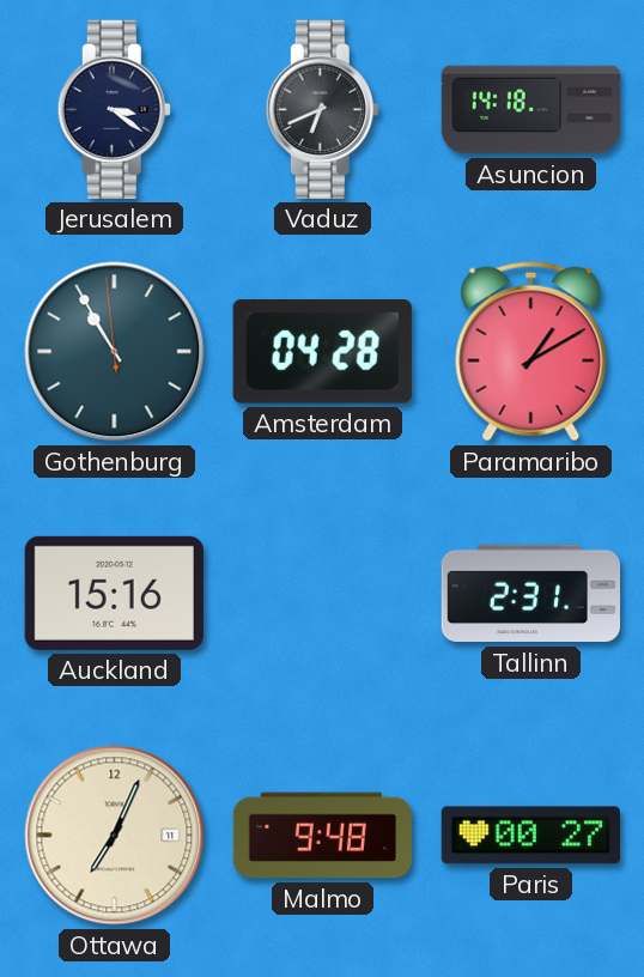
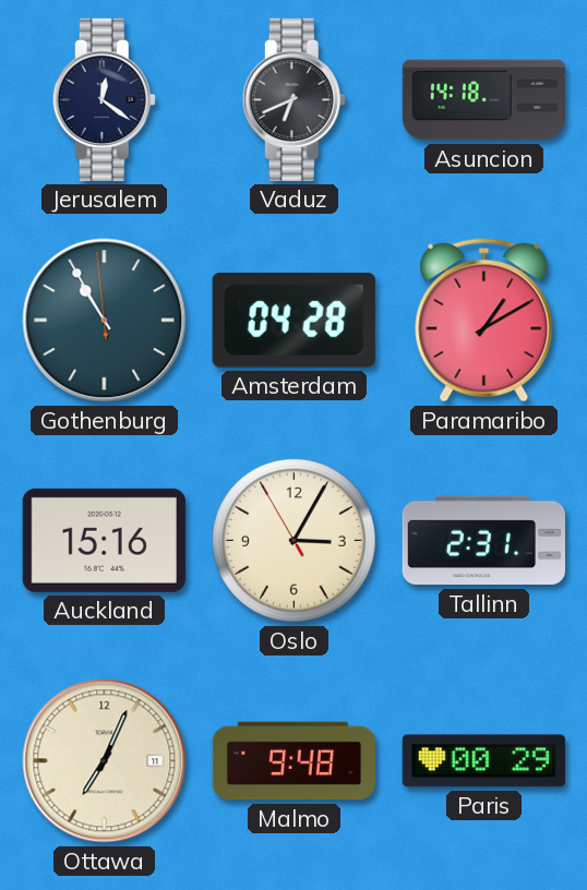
Jerusalem: 3:21 -> 12:21
Oslo: none -> 3:04
Paris: 00:27 -> 00:29
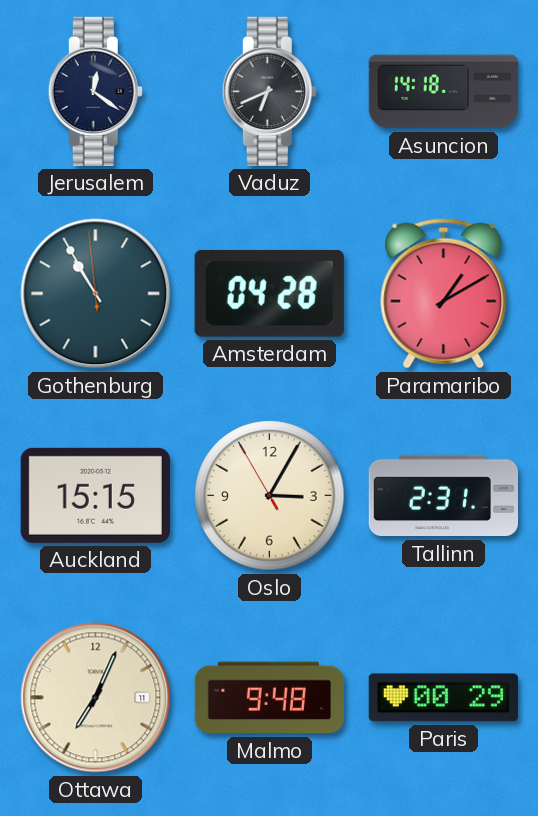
Auckland: 15:16 -> 15:15
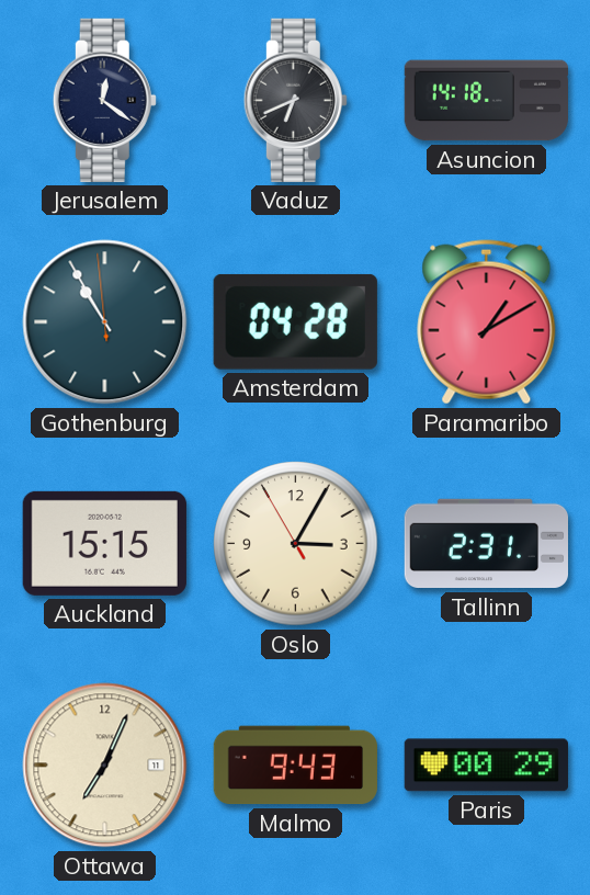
Malmo: 9:48 -> 9:43
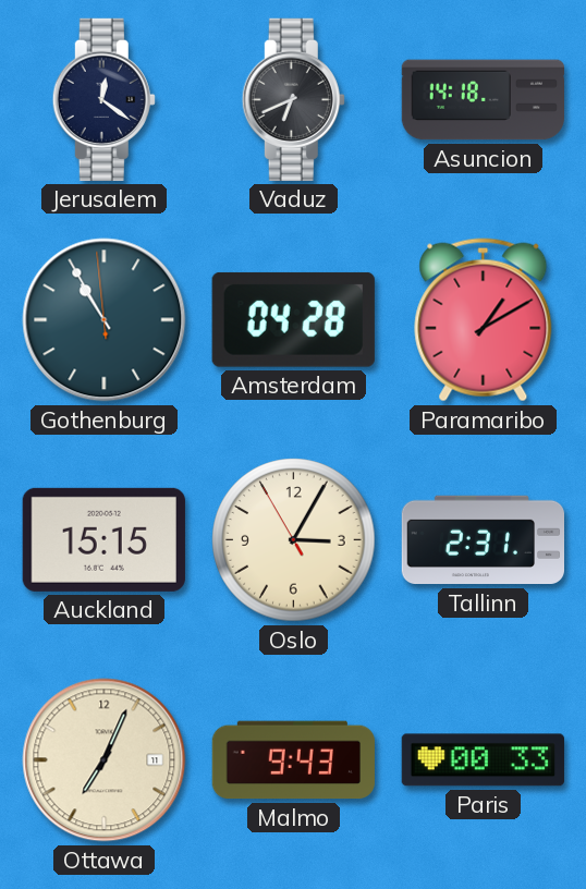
Paris: 00:29 -> 00:33
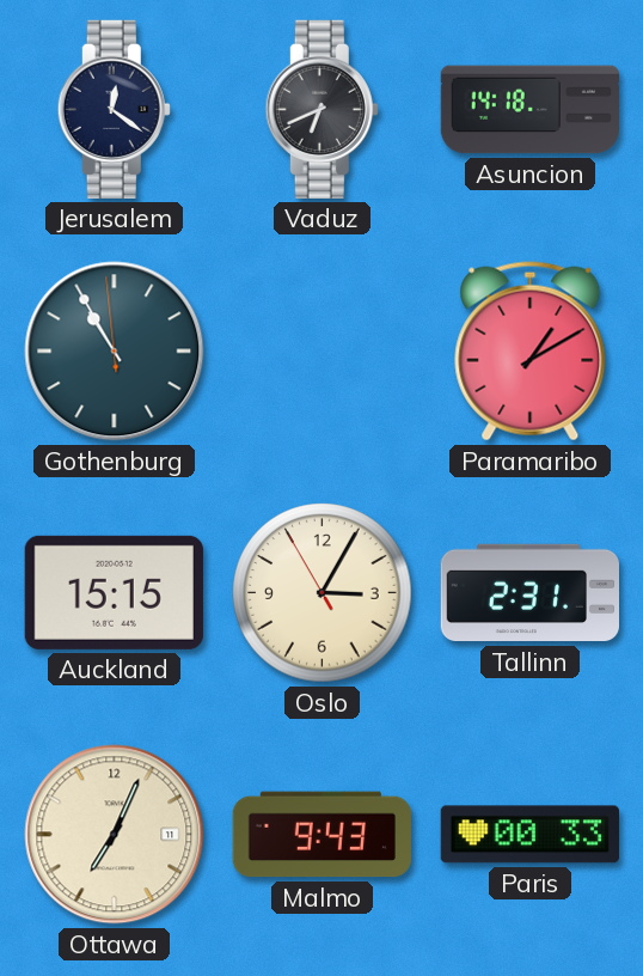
Amsterdam: 04:28 -> none
